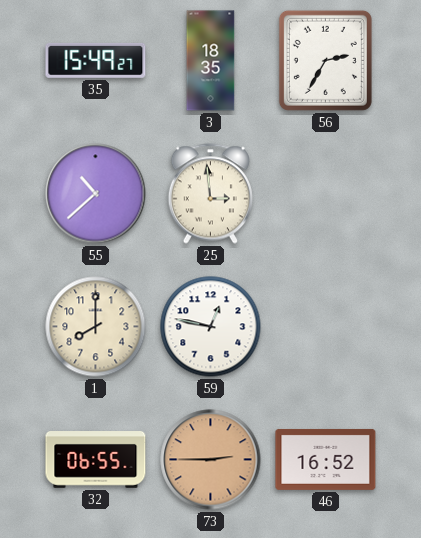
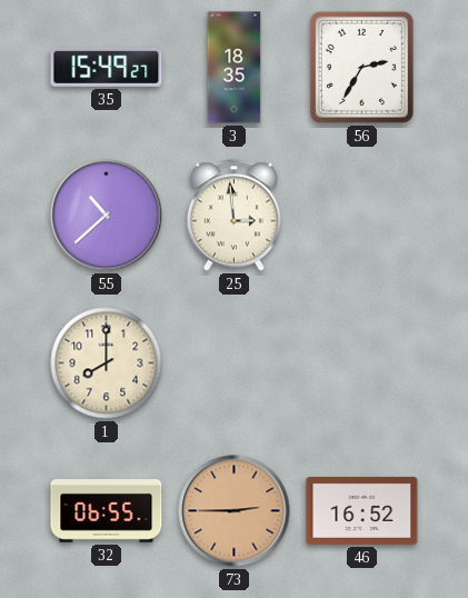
59: 12:47 -> none
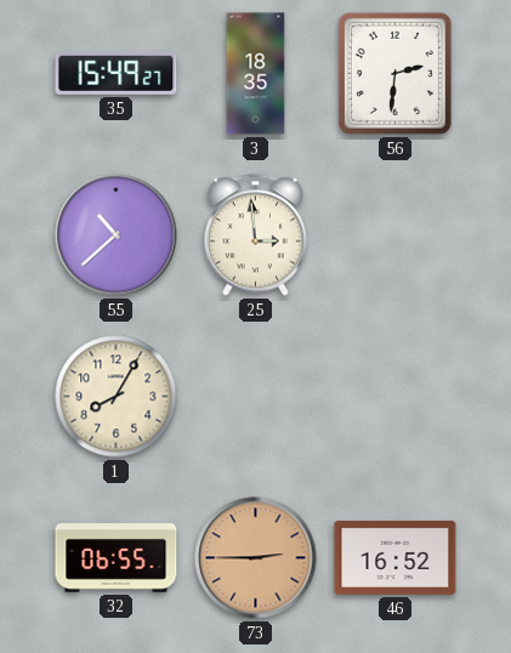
56: 2:35 -> 2:31
1: 8:00 -> 8:05
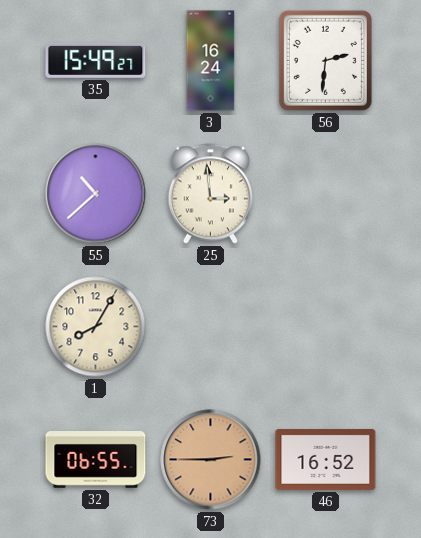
3: 18:35 -> 16:24
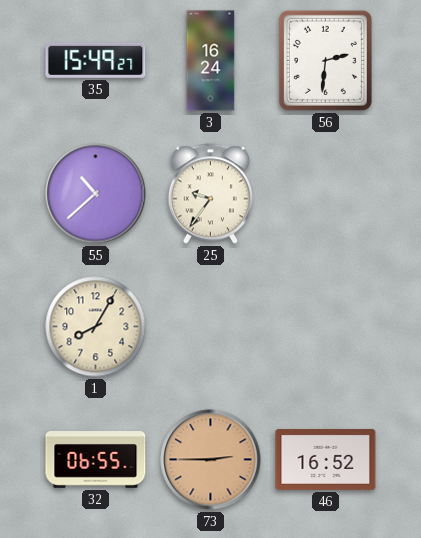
25: 2:59 -> 9:36
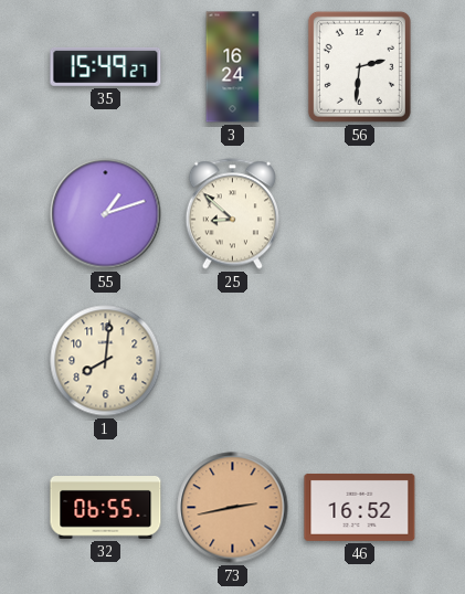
55: 10:38 -> 1:12
25: 9:36 -> 8:52
1: 8:05 -> 8:01
73: 2:45 -> 2:43
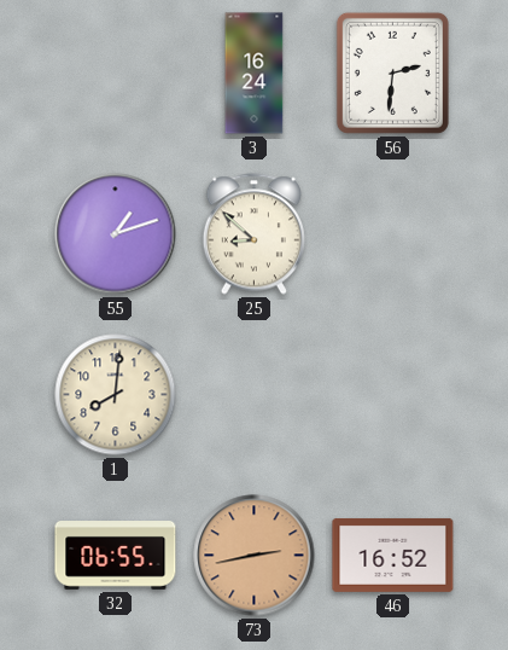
35: 15:49 -> none
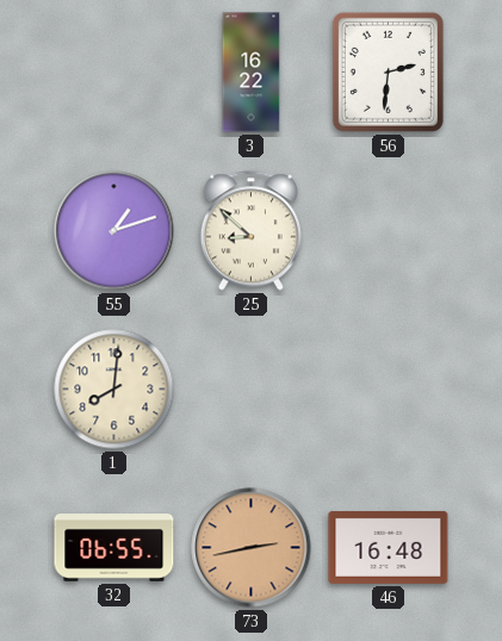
3: 16:24 -> 16:22
46: 16:52 -> 16:48
